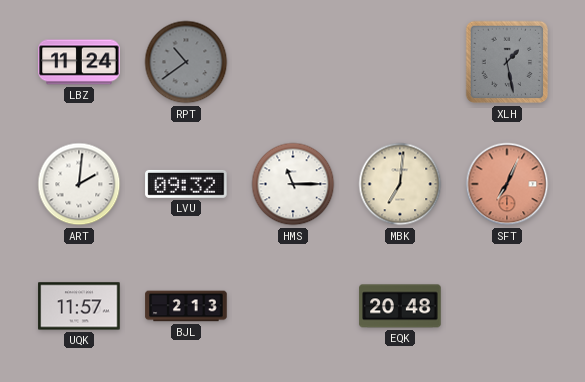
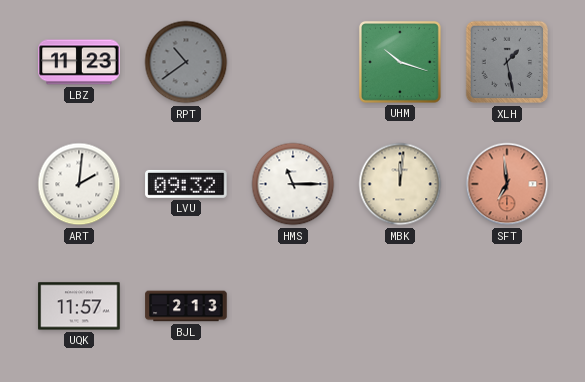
LBZ: 11:24 -> 11:23
UHM: none -> 10:18
MBK: 7:01 -> 12:01
SFT: 7:04 -> 6:59
EQK: 20:48 -> none
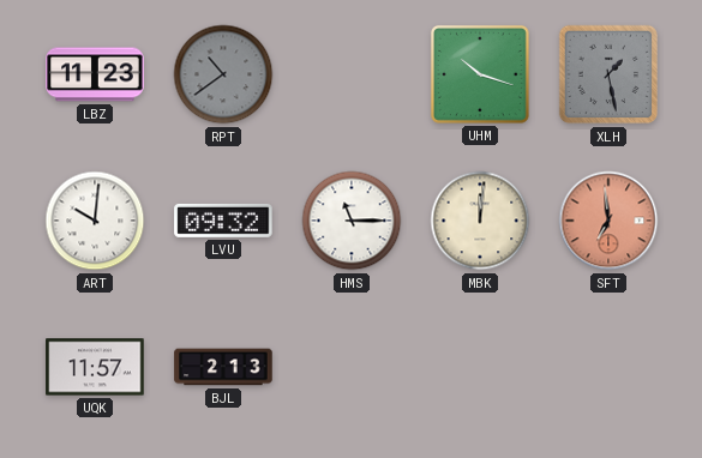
ART: 2:01 -> 10:01
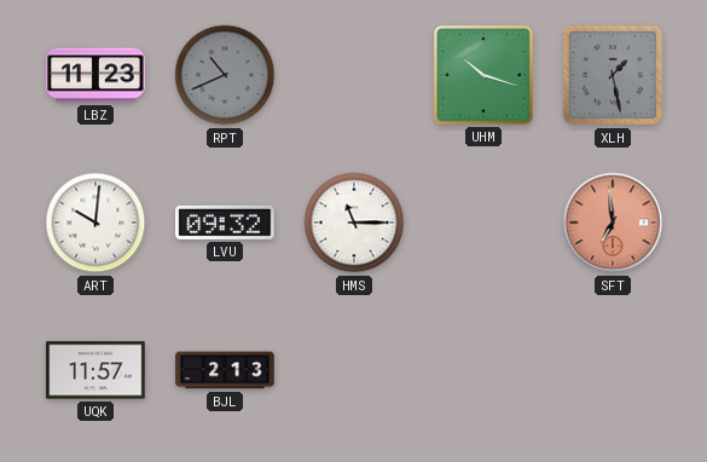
RPT: 10:39 -> 10:41
MBK: 12:01 -> none
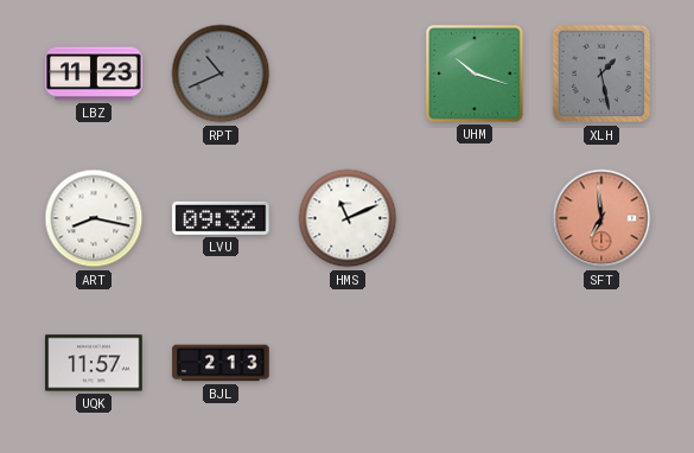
ART: 10:01 -> 8:17
HMS: 11:15 -> 11:11
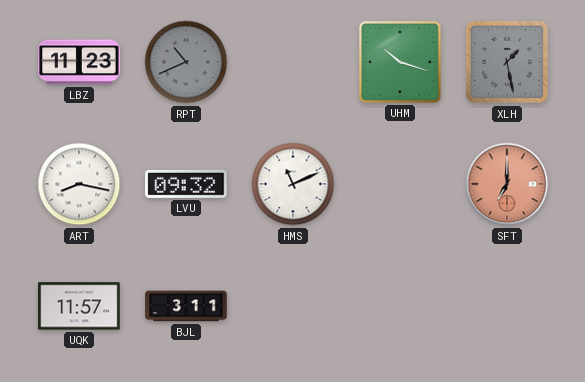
SFT: 6:59 -> 7:00
BJL: 2:13 -> 3:11
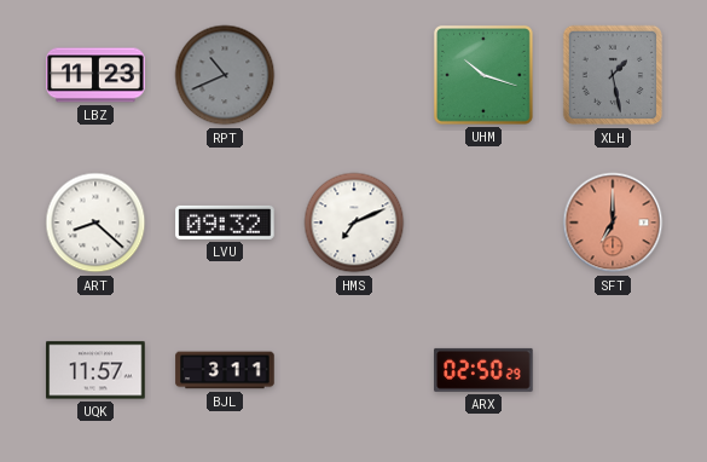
ART: 8:17 -> 8:22
HMS: 11:11 -> 7:11
ARX: none -> 02:50
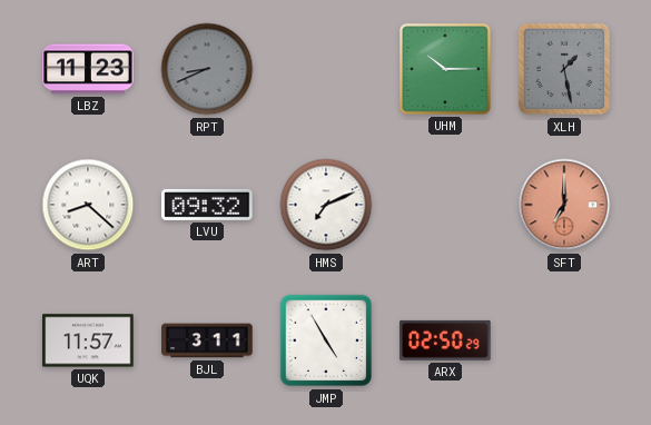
RPT: 10:41 -> 8:41
UHM: 10:18 -> 10:15
JMP: none -> 4:55
